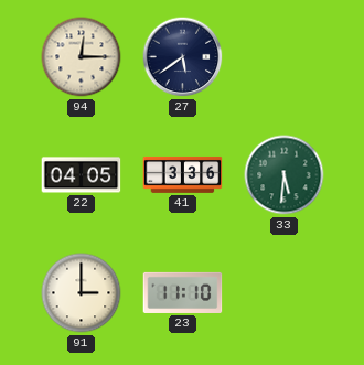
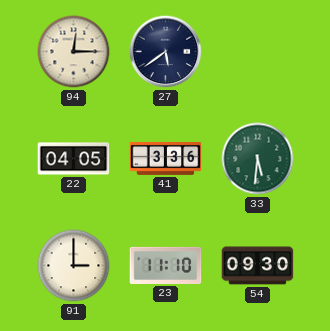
54: none -> 09:30
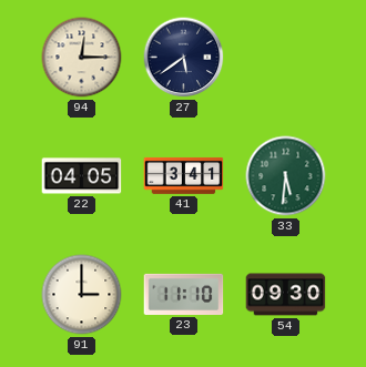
41: 3:36 -> 3:41
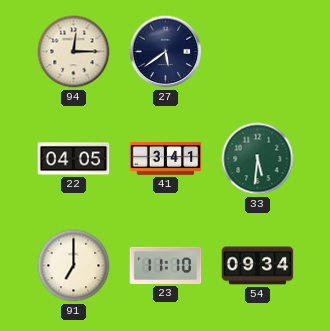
91: 3:00 -> 7:00
54: 09:30 -> 09:34
